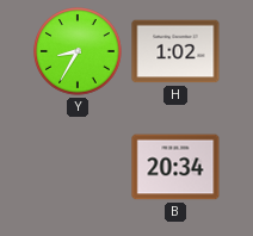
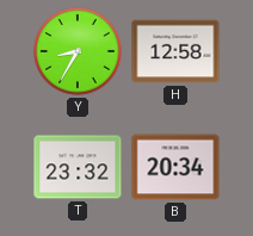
H: 1:02 -> 12:58
T: none -> 23:32
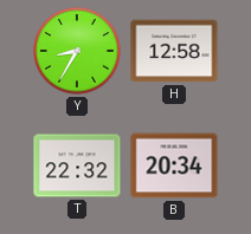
T: 23:32 -> 22:32
